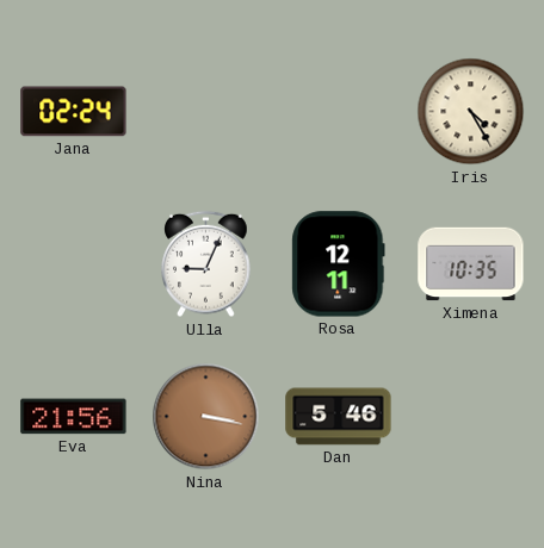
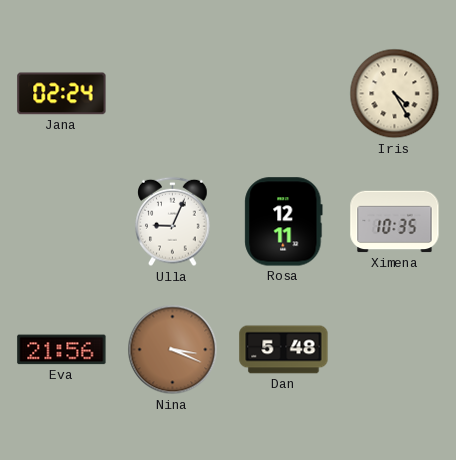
Nina: 3:17 -> 3:19
Dan: 5:46 -> 5:48
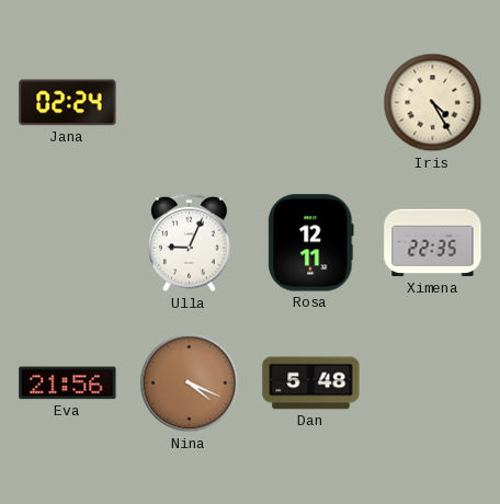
Ximena: 10:35 -> 22:35
Nina: 3:19 -> 4:19
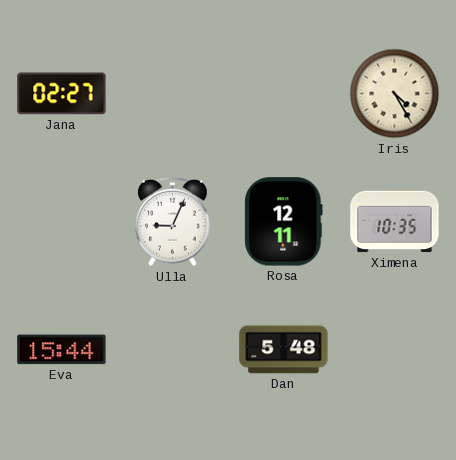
Jana: 02:24 -> 02:27
Ximena: 22:35 -> 10:35
Eva: 21:56 -> 15:44
Nina: 4:19 -> none
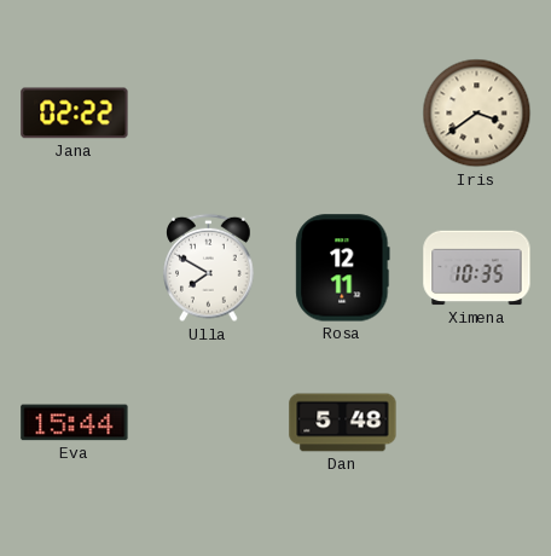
Jana: 02:27 -> 02:22
Iris: 4:25 -> 3:39
Ulla: 9:04 -> 7:50
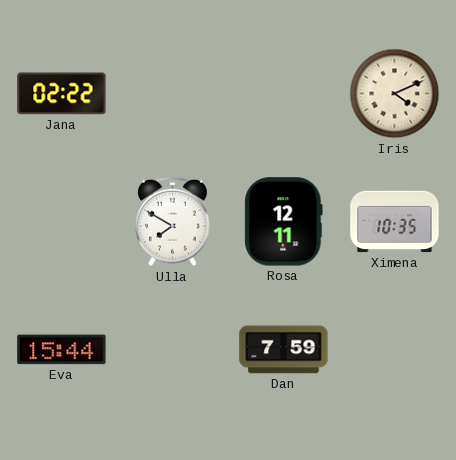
Iris: 3:39 -> 4:11
Dan: 5:48 -> 7:59
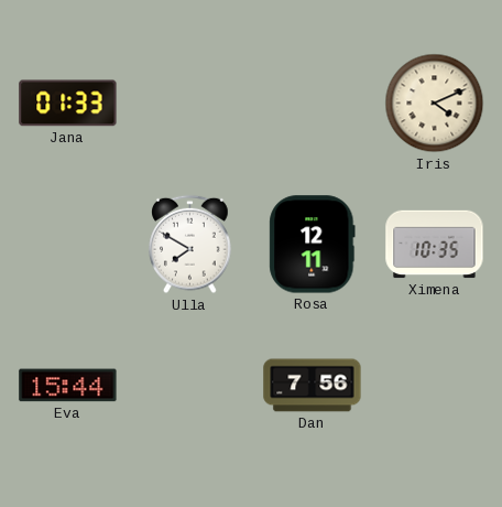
Jana: 02:22 -> 01:33
Dan: 7:59 -> 7:56
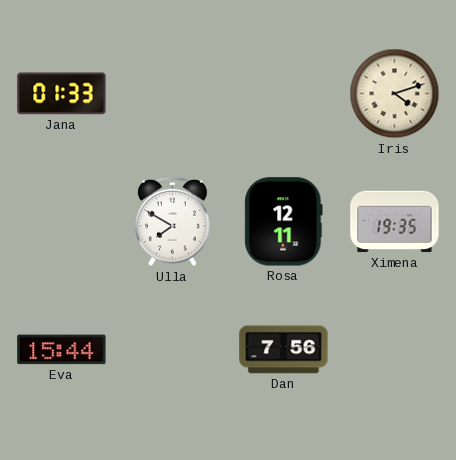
Iris: 4:11 -> 4:12
Ximena: 10:35 -> 19:35
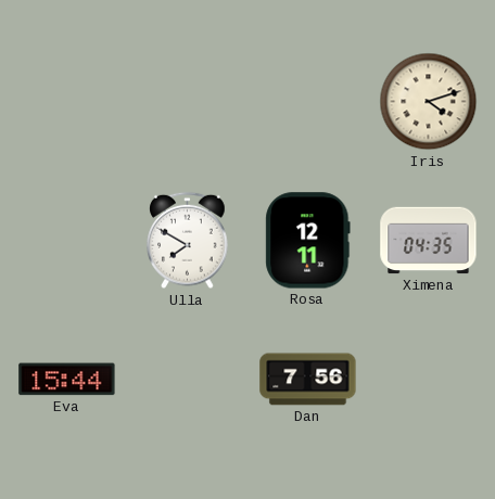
Jana: 01:33 -> none
Ximena: 19:35 -> 04:35
